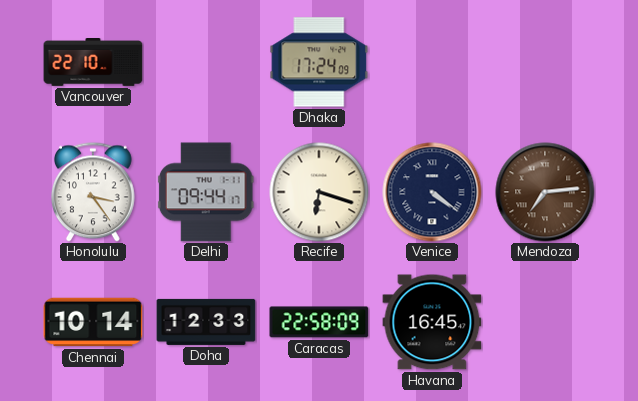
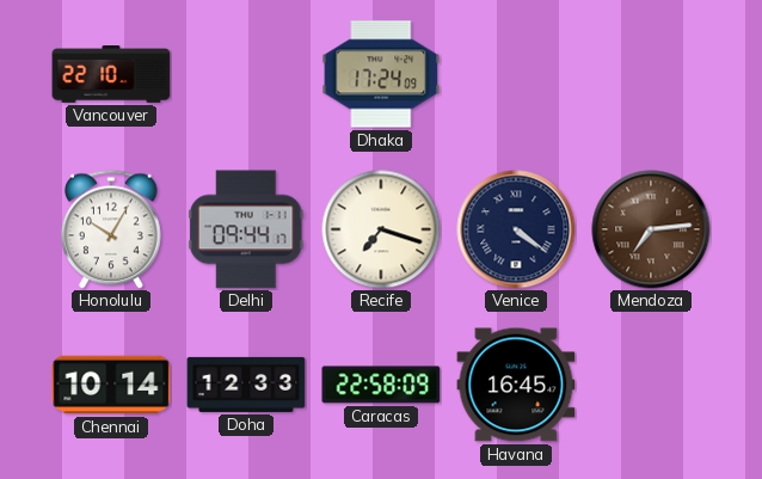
Honolulu: 3:24 -> 10:05
Recife: 6:18 -> 7:18
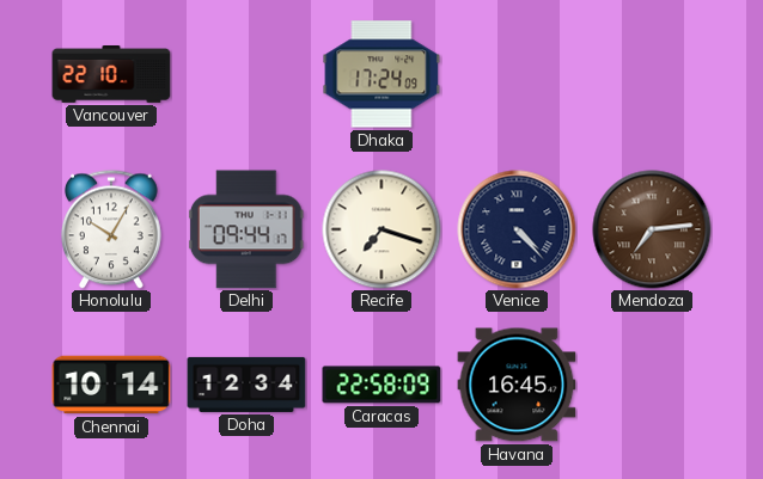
Venice: 4:21 -> 4:23
Doha: 12:33 -> 12:34
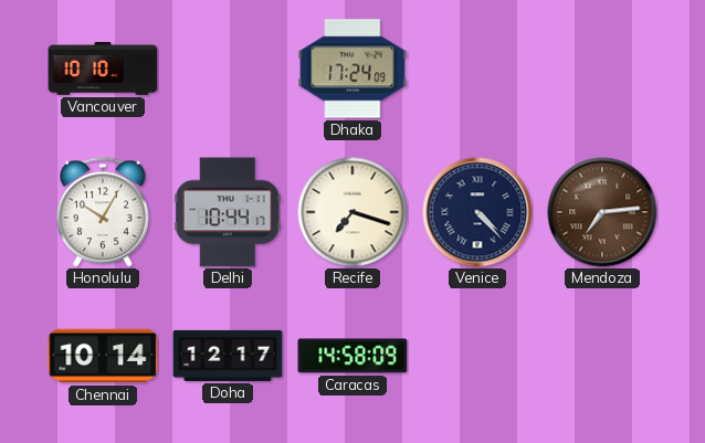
Vancouver: 22:10 -> 10:10
Delhi: 09:44 -> 10:44
Doha: 12:34 -> 12:17
Caracas: 22:58 -> 14:58
Havana: 16:45 -> none
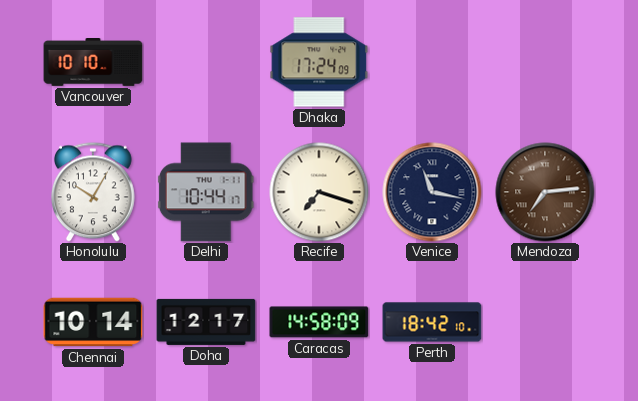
Venice: 4:23 -> 11:17
Perth: none -> 18:42
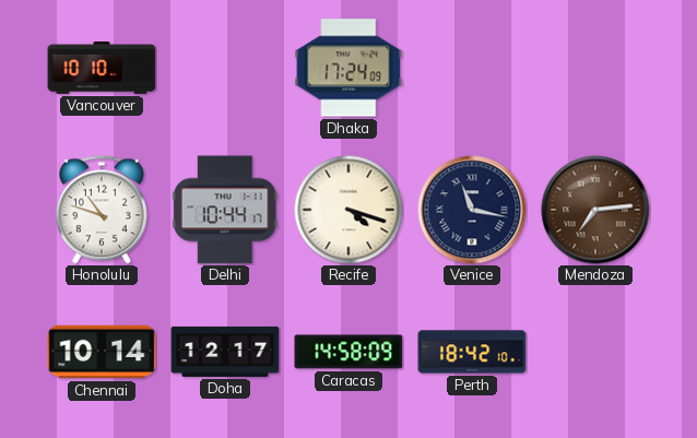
Honolulu: 10:05 -> 10:48
Recife: 7:18 -> 4:18
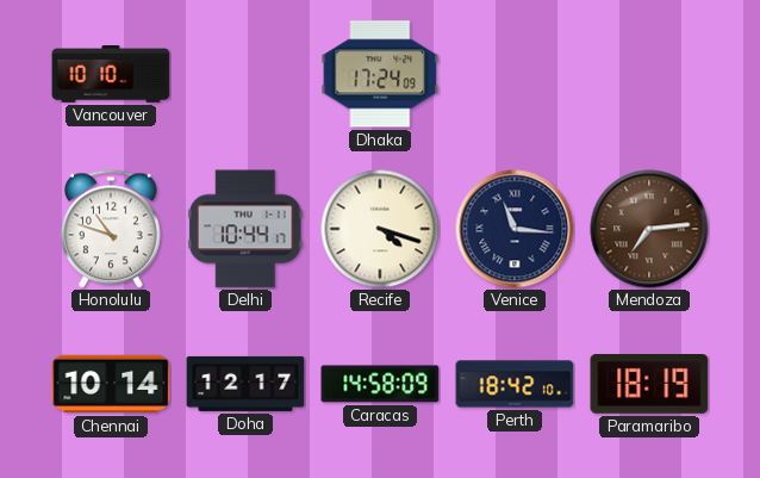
Venice: 11:17 -> 11:16
Paramaribo: none -> 18:19
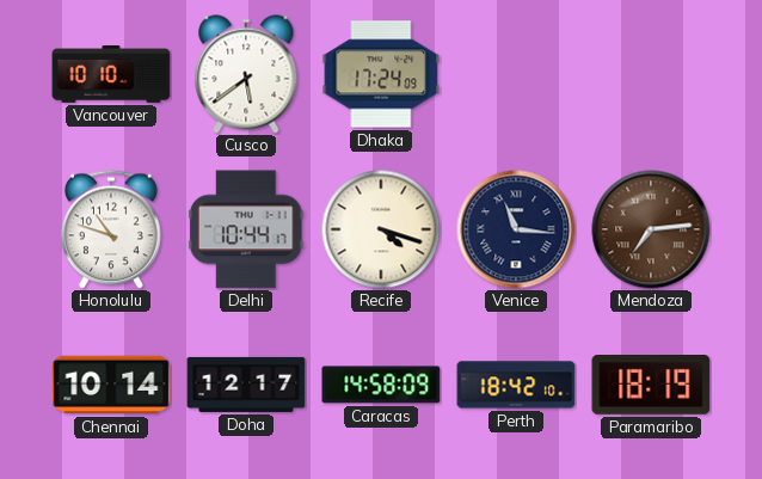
Cusco: none -> 5:39
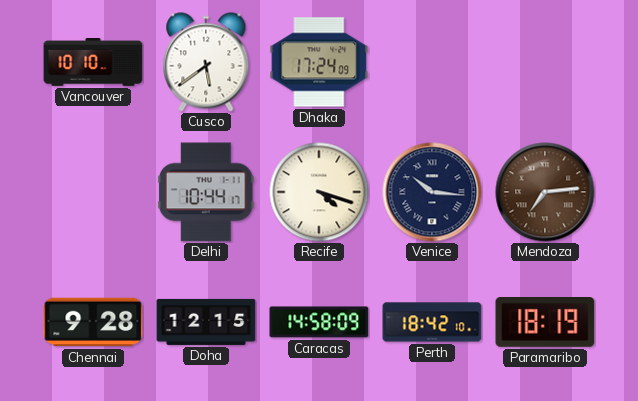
Honolulu: 10:48 -> none
Venice: 11:16 -> 10:16
Chennai: 10:14 -> 9:28
Doha: 12:17 -> 12:15
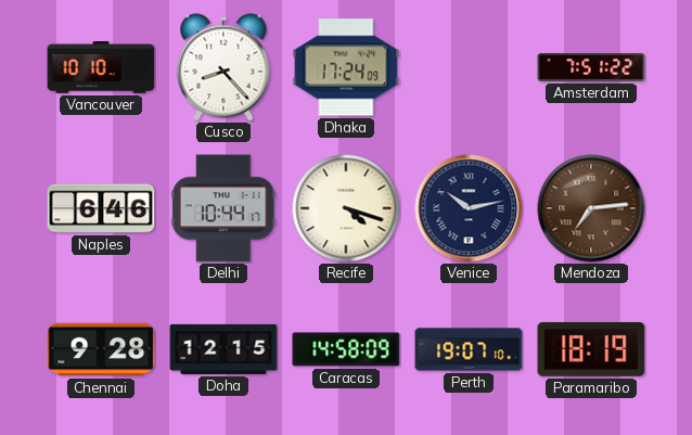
Cusco: 5:39 -> 8:23
Amsterdam: none -> 7:51
Naples: none -> 6:46
Venice: 10:16 -> 10:13
Perth: 18:42 -> 19:07
